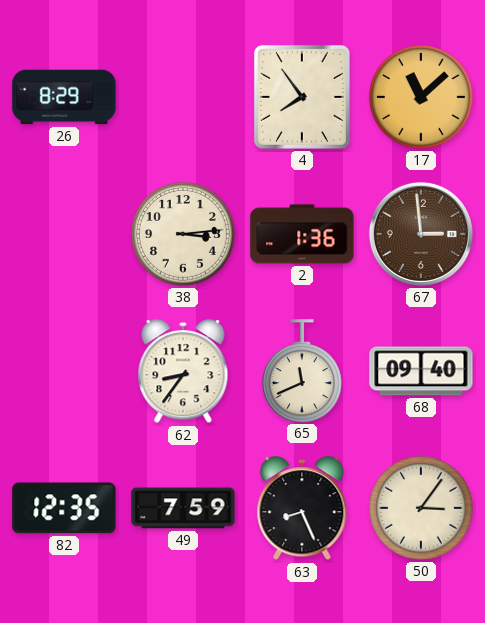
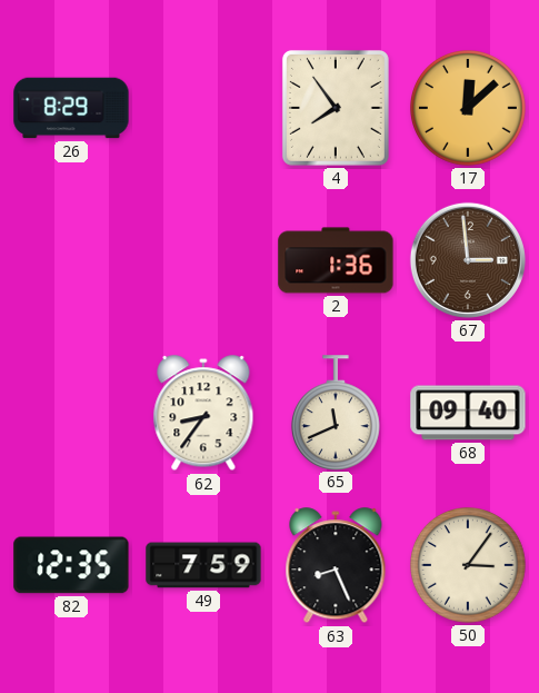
17: 11:08 -> 12:08
38: 3:14 -> none
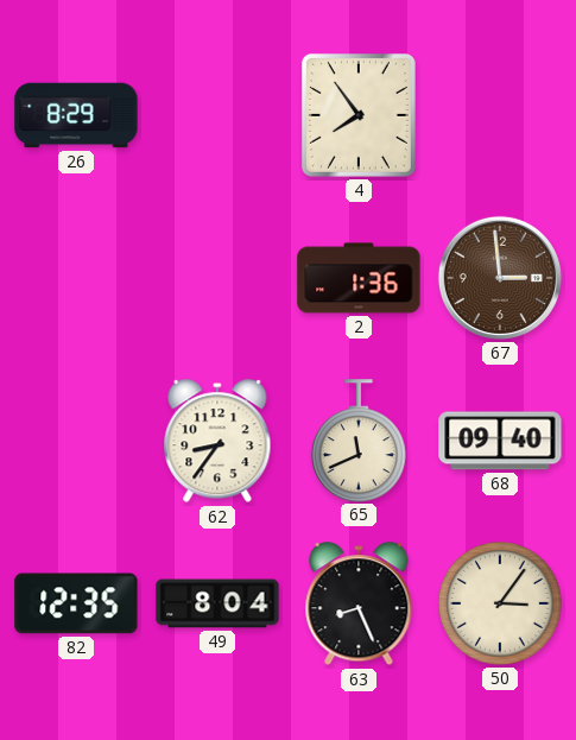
17: 12:08 -> none
49: 7:59 -> 8:04
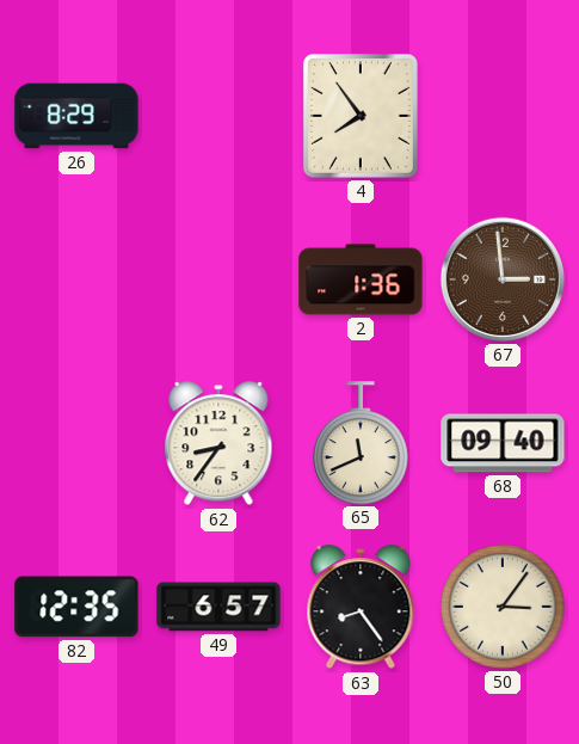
49: 8:04 -> 6:57
63: 8:26 -> 8:24
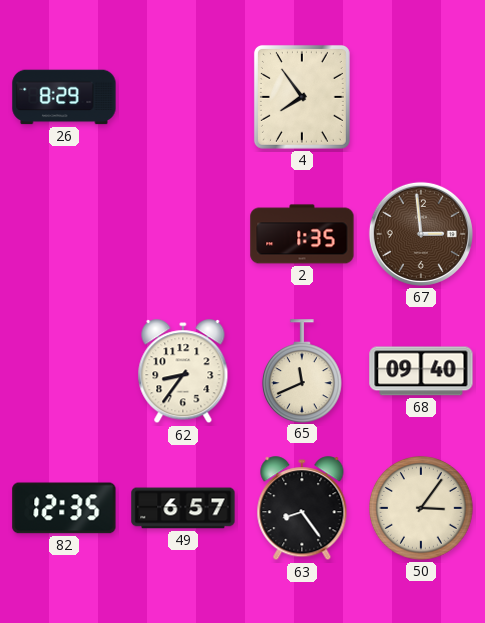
2: 1:36 -> 1:35
